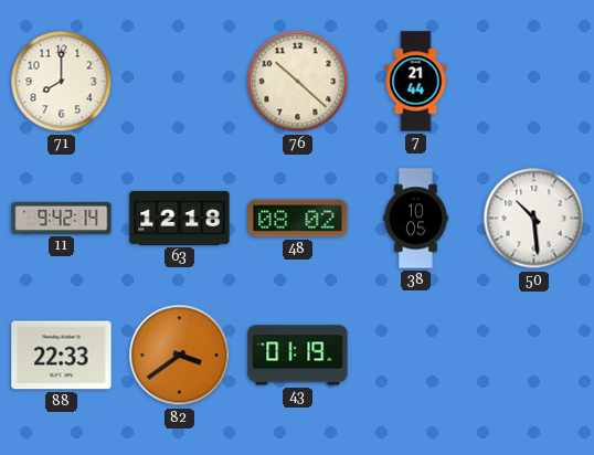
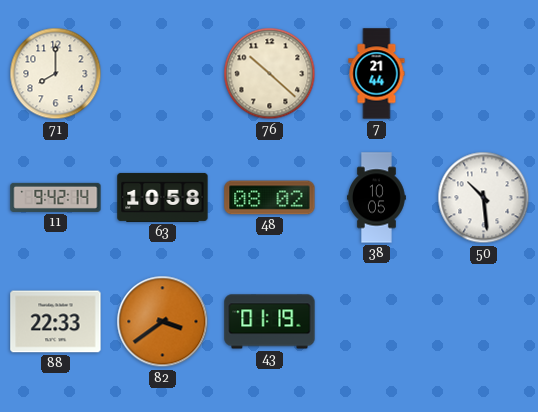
63: 12:18 -> 10:58
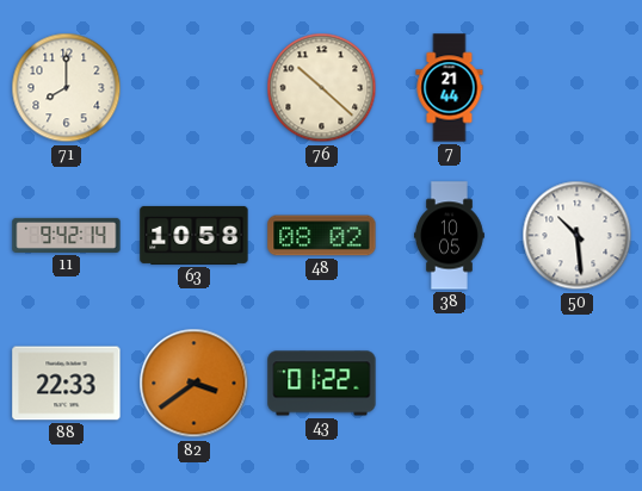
43: 01:19 -> 01:22
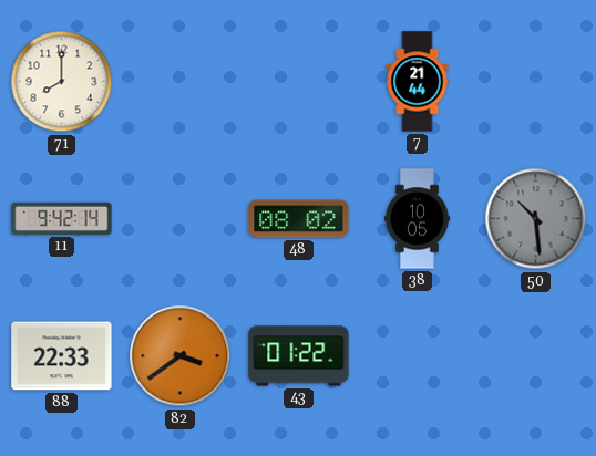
76: 10:22 -> none
63: 10:58 -> none
50 dial: white -> grey
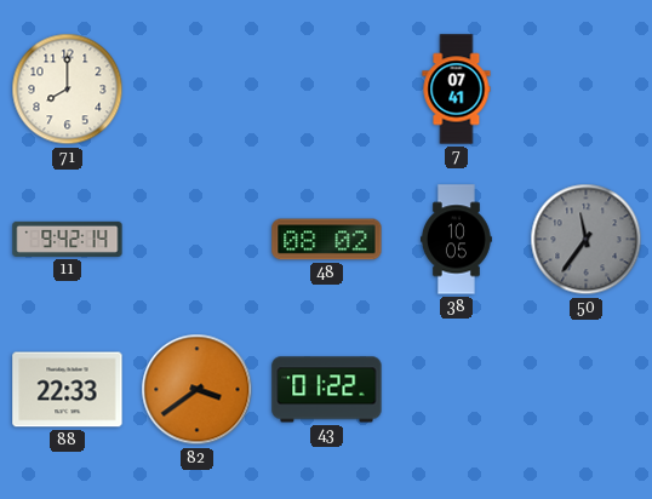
7: 21:44 -> 07:41
50: 10:29 -> 11:36
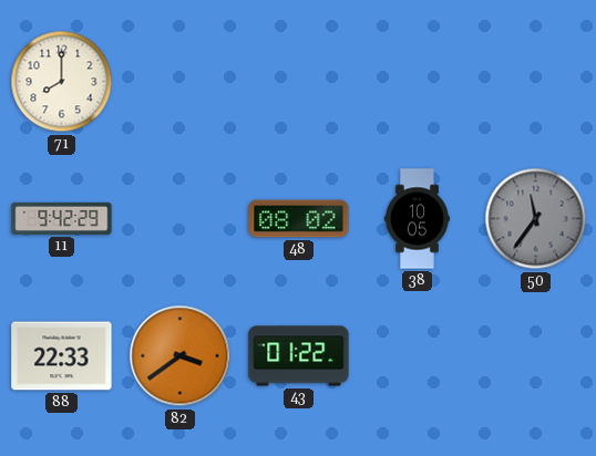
7: 07:41 -> none
11: 9:42:14 -> 9:42:29
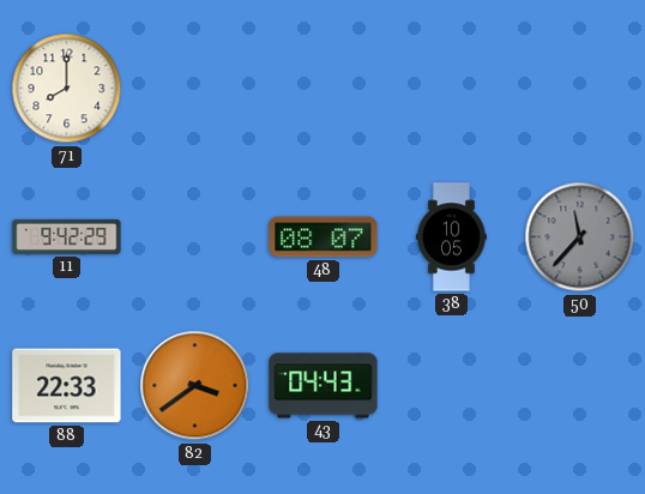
48: 08:02 -> 08:07
50: 11:36 -> 11:37
43: 01:22 -> 04:43
